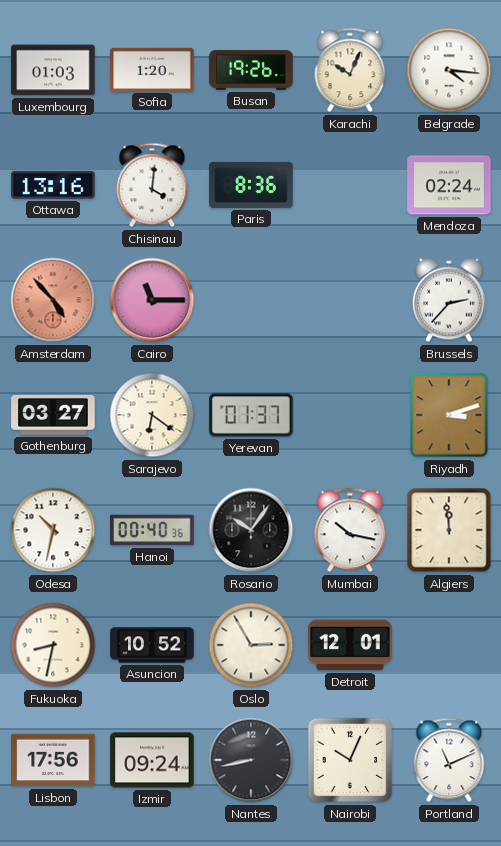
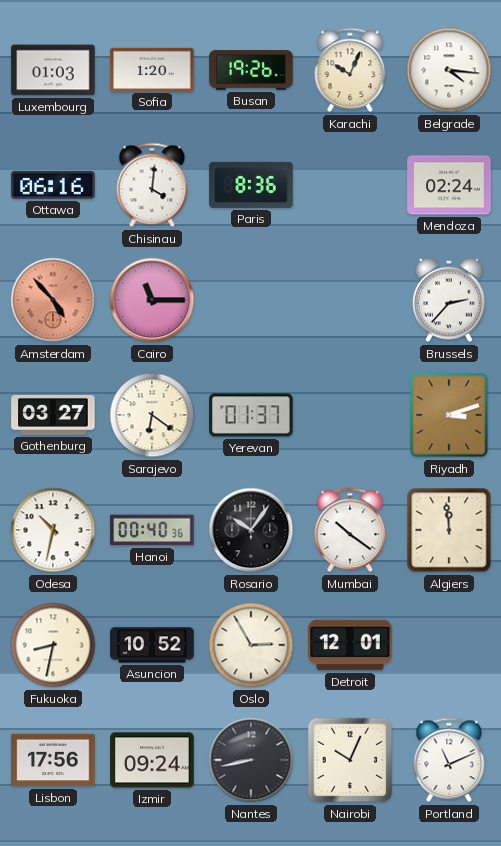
Ottawa: 13:16 -> 06:16
Mumbai: 10:17 -> 10:21
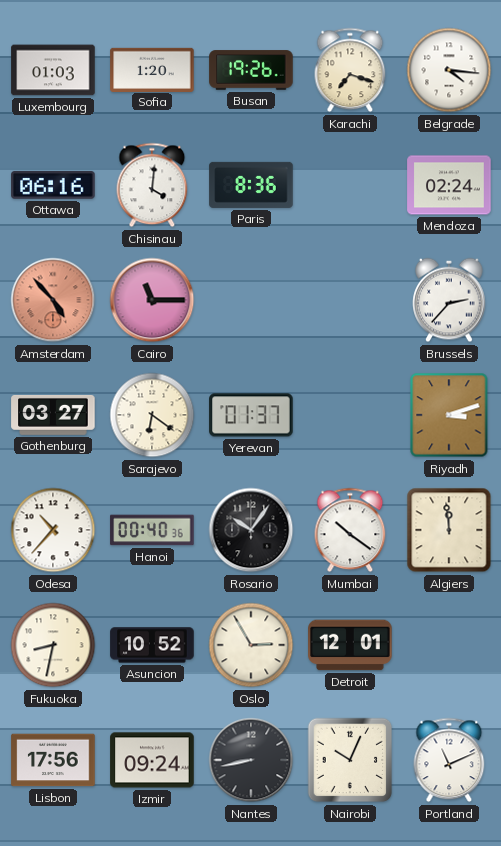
Karachi: 10:04 -> 7:18
Odesa: 10:32 -> 10:37
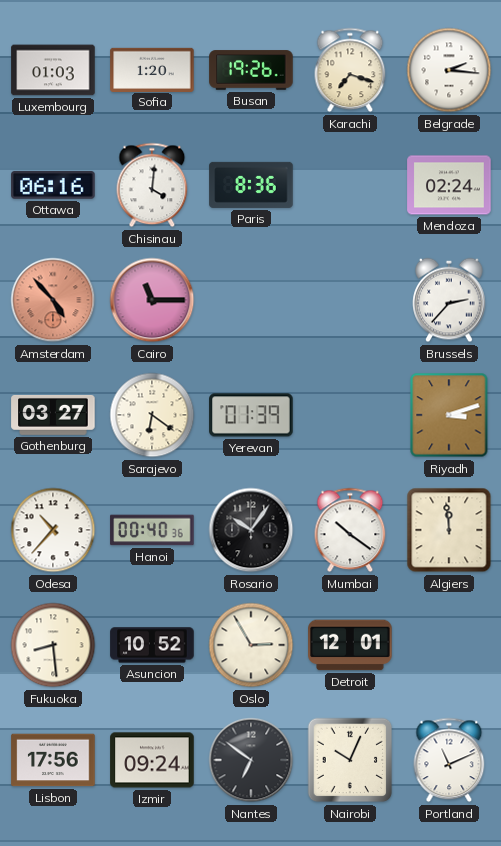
Belgrade: 4:16 -> 2:16
Yerevan: 01:37 -> 01:39
Fukuoka: 8:32 -> 8:29
Nantes: 8:43 -> 6:51
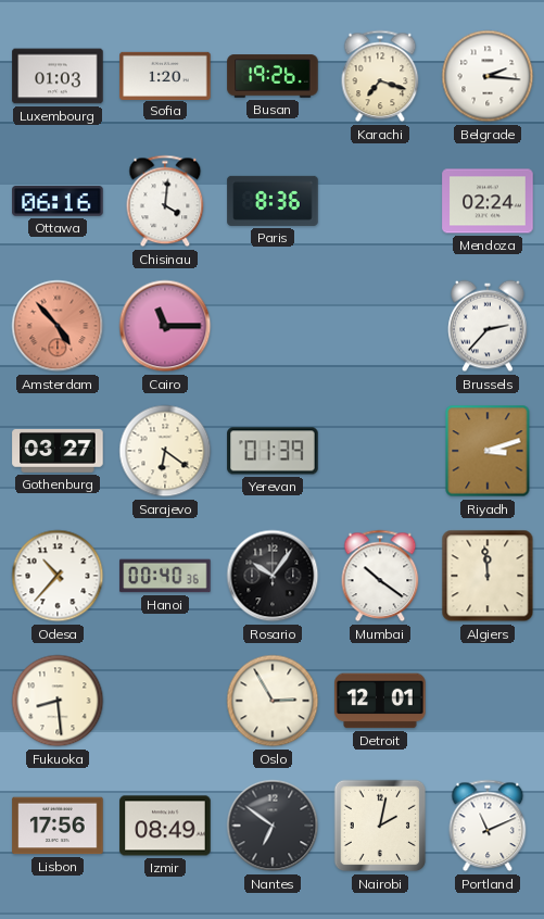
Asuncion: 10:52 -> none
Izmir: 09:24 -> 08:49
Nairobi: 10:04 -> 2:02
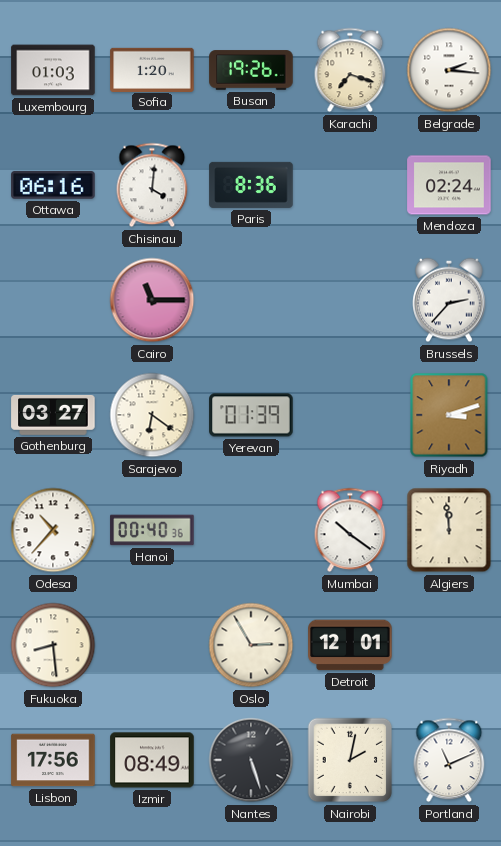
Amsterdam: 4:53 -> none
Rosario: 10:06 -> none
Nantes: 6:51 -> 5:27
